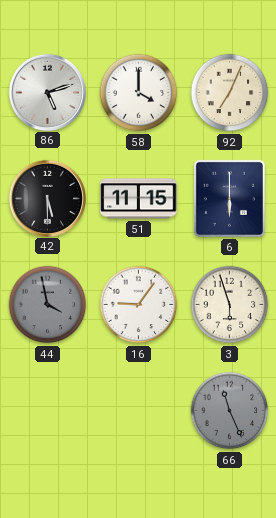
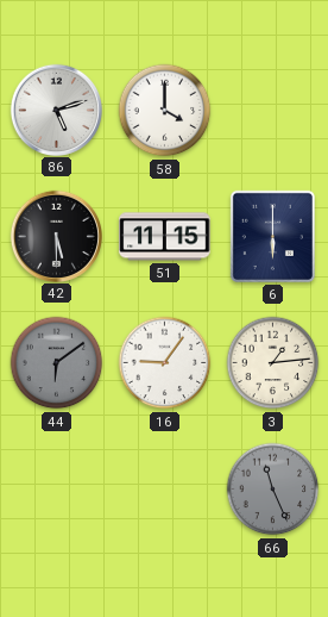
92: 7:04 -> none
44: 3:58 -> 6:09
3: 5:57 -> 1:14
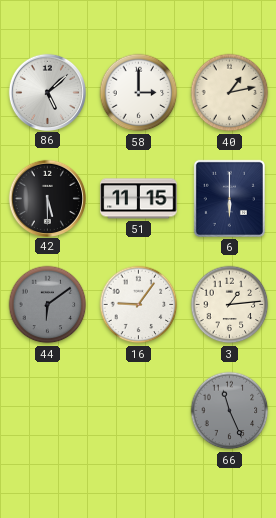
86: 5:12 -> 5:08
58: 4:00 -> 3:00
40: none -> 1:13
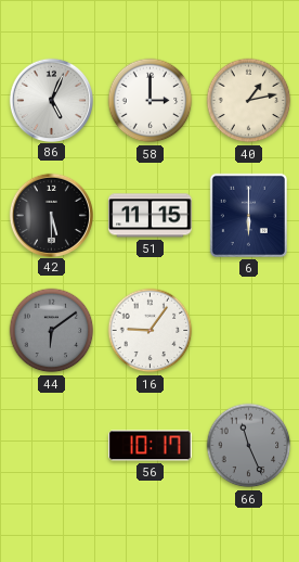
86: 5:08 -> 5:04
3: 1:14 -> none
56: none -> 10:17
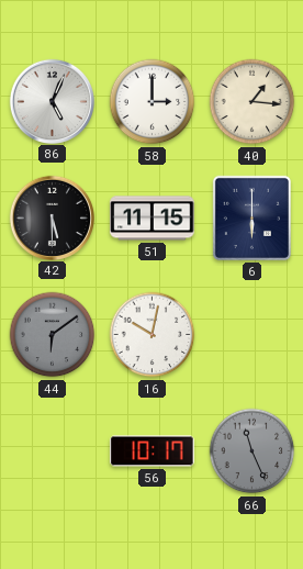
40: 1:13 -> 1:16
16: 9:06 -> 10:02
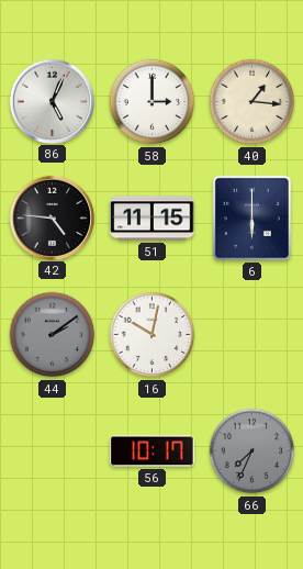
42: 5:30 -> 4:46
44: 6:09 -> 2:09
66: 11:26 -> 7:34
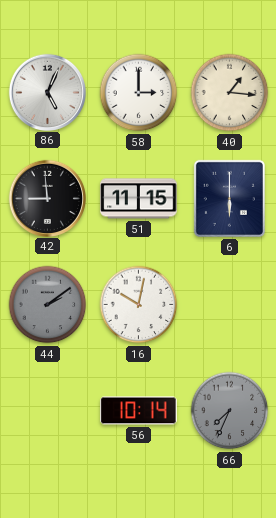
42: 4:46 -> 8:59
56: 10:17 -> 10:14
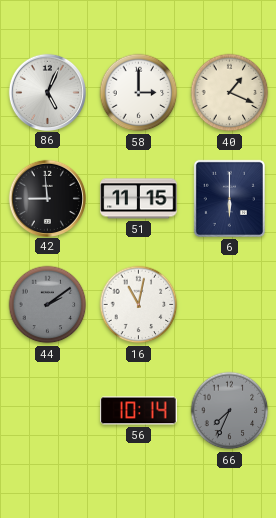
40: 1:16 -> 1:19
16: 10:02 -> 11:02
